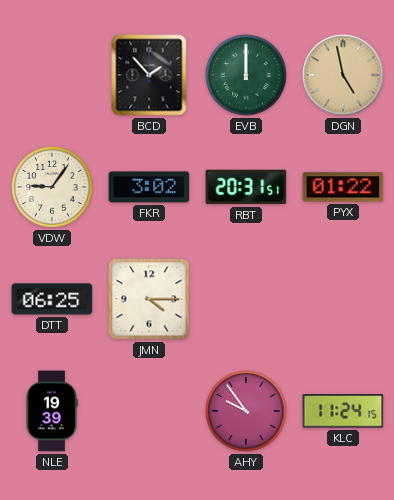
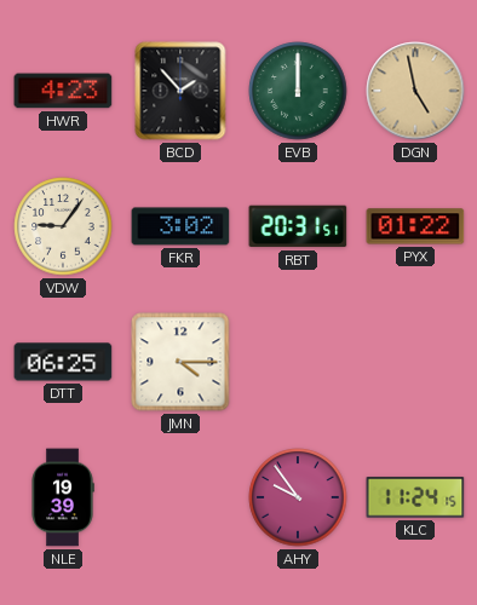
HWR: none -> 4:23
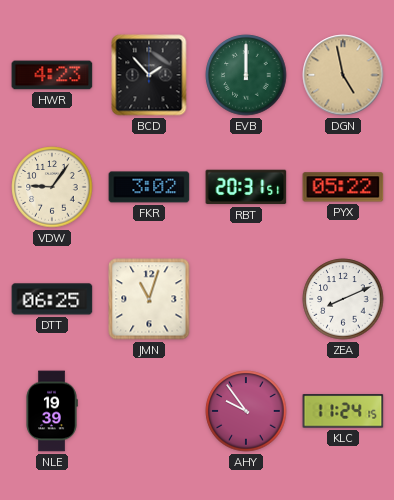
PYX: 01:22 -> 05:22
JMN: 4:15 -> 11:03
ZEA: none -> 8:11
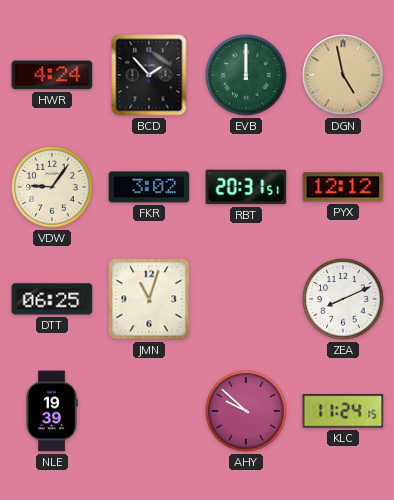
HWR: 4:23 -> 4:24
PYX: 05:22 -> 12:12
AHY: 9:54 -> 9:52
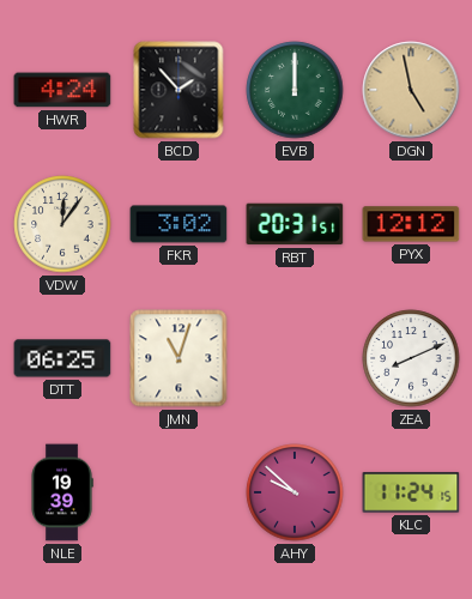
VDW: 9:06 -> 12:06
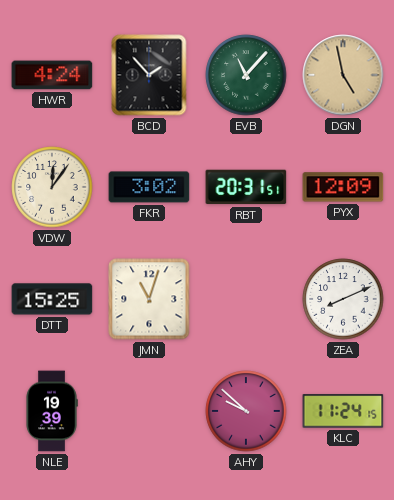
EVB: 12:00 -> 11:07
PYX: 12:12 -> 12:09
DTT: 06:25 -> 15:25
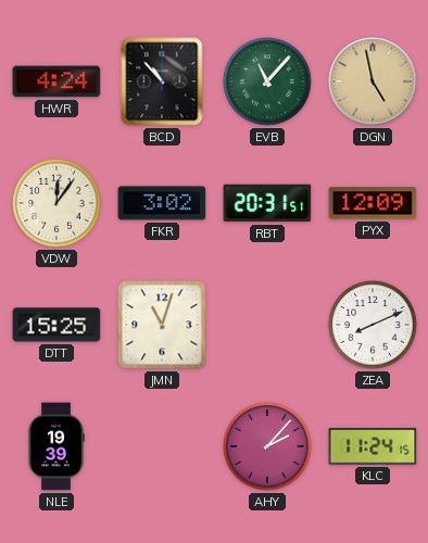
BCD: 1:53 -> 10:53
AHY: 9:52 -> 2:07
